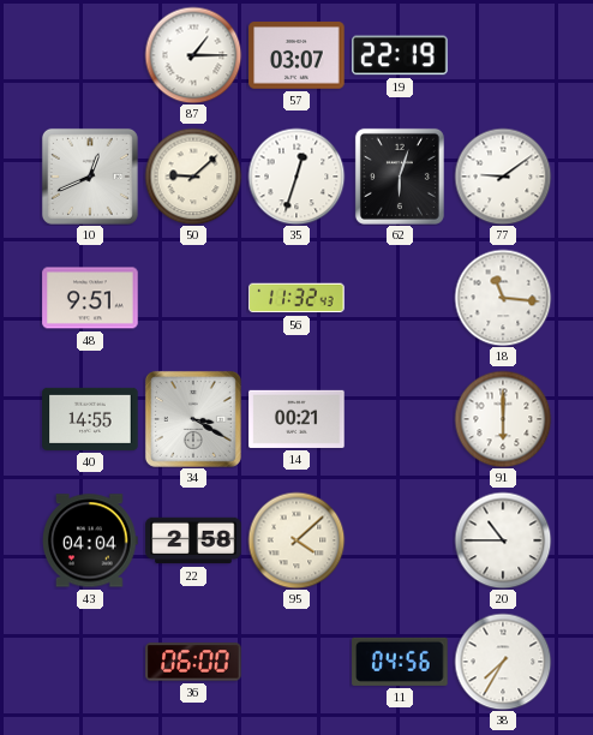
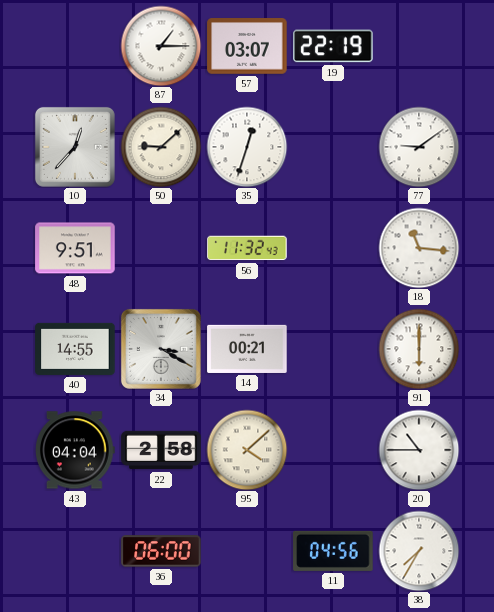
10: 12:41 -> 12:37
62: 6:03 -> none
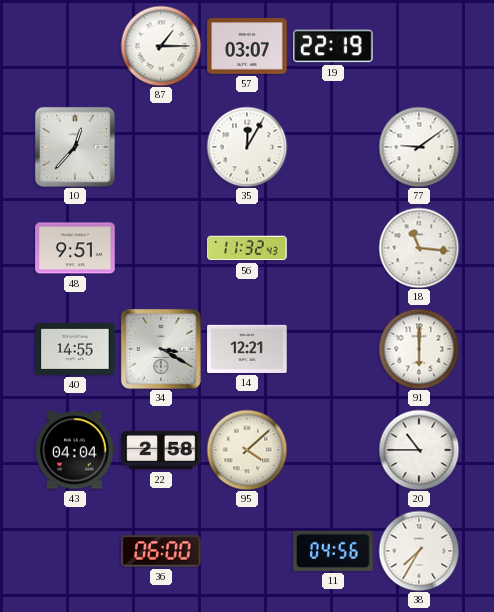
50: 9:08 -> none
35: 12:33 -> 12:05
14: 00:21 -> 12:21
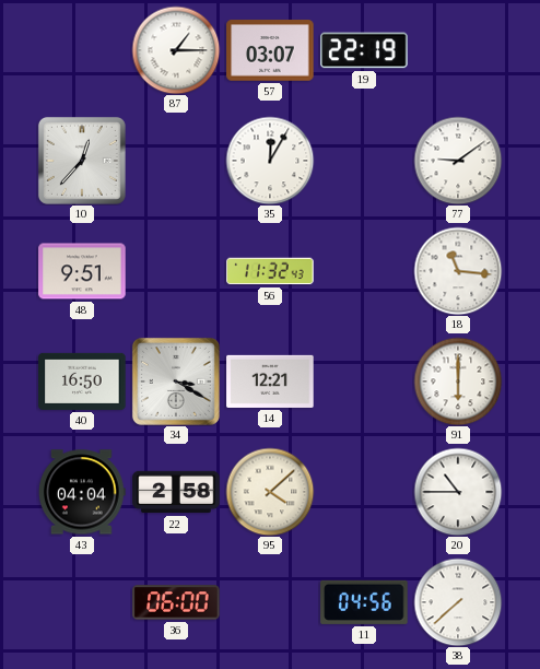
40: 14:55 -> 16:50
38: 7:35 -> 7:38
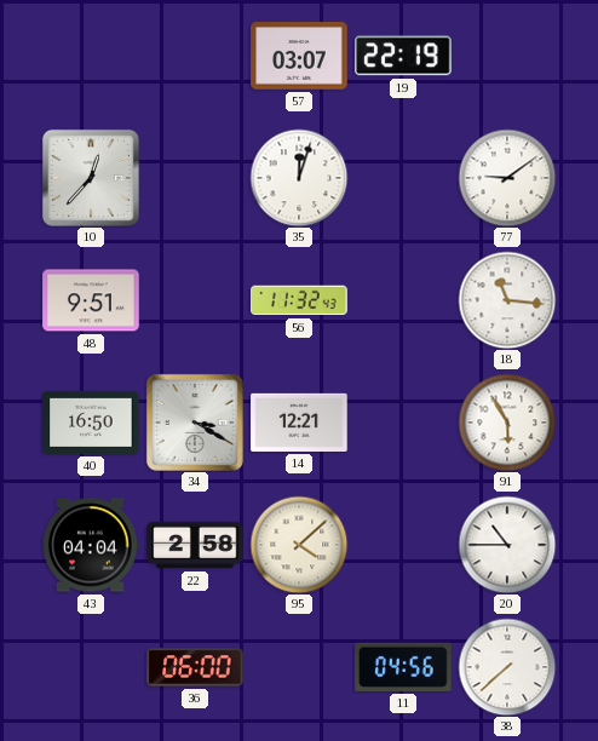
87: 1:15 -> none
35: 12:05 -> 12:03
91: 6:00 -> 5:55
